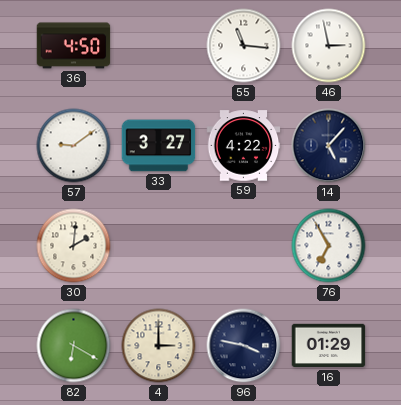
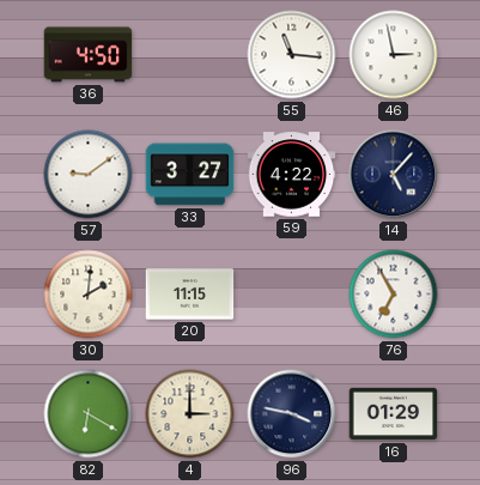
20: none -> 11:15
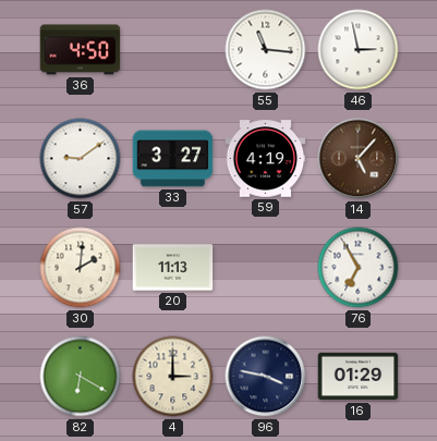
59: 4:22 -> 4:19
14 dial: navy -> brown
20: 11:15 -> 11:13
